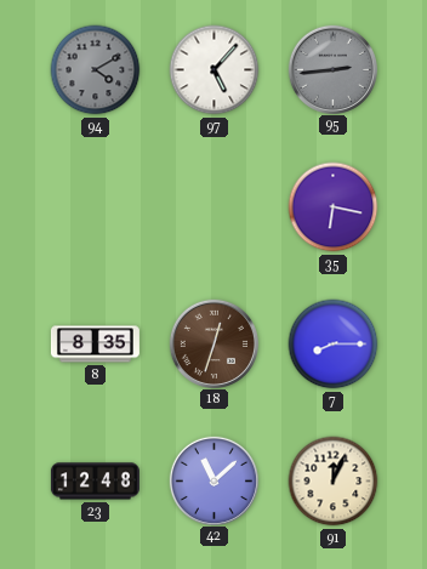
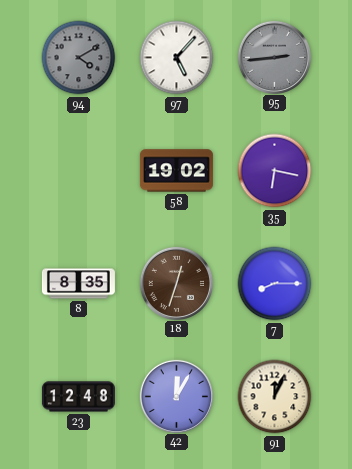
58: none -> 19:02
42: 11:08 -> 12:05
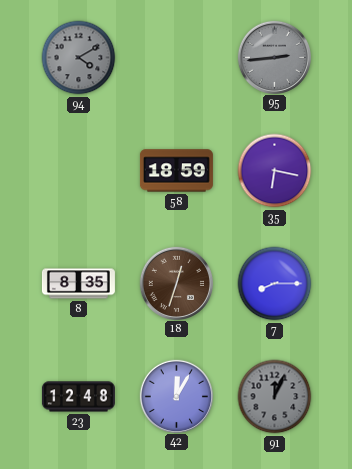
97: 5:07 -> none
58: 19:02 -> 18:59
91 dial: cream -> grey
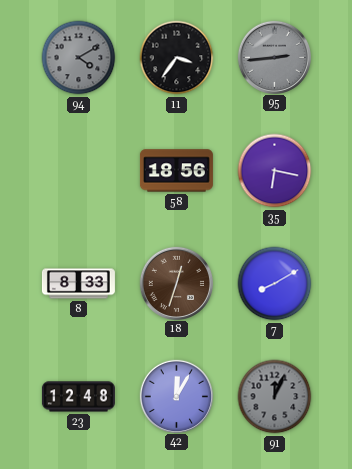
11: none -> 3:36
58: 18:59 -> 18:56
8: 8:35 -> 8:33
7: 8:15 -> 8:10
